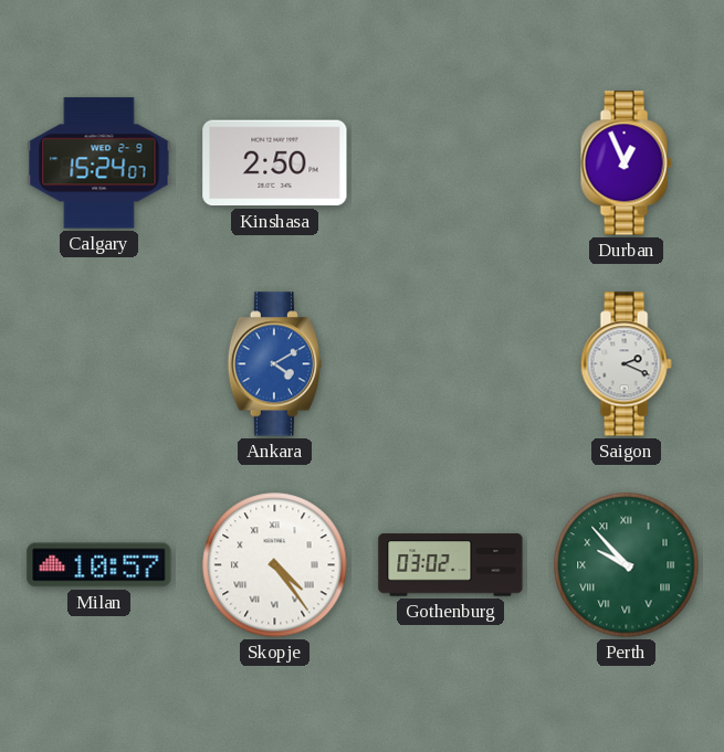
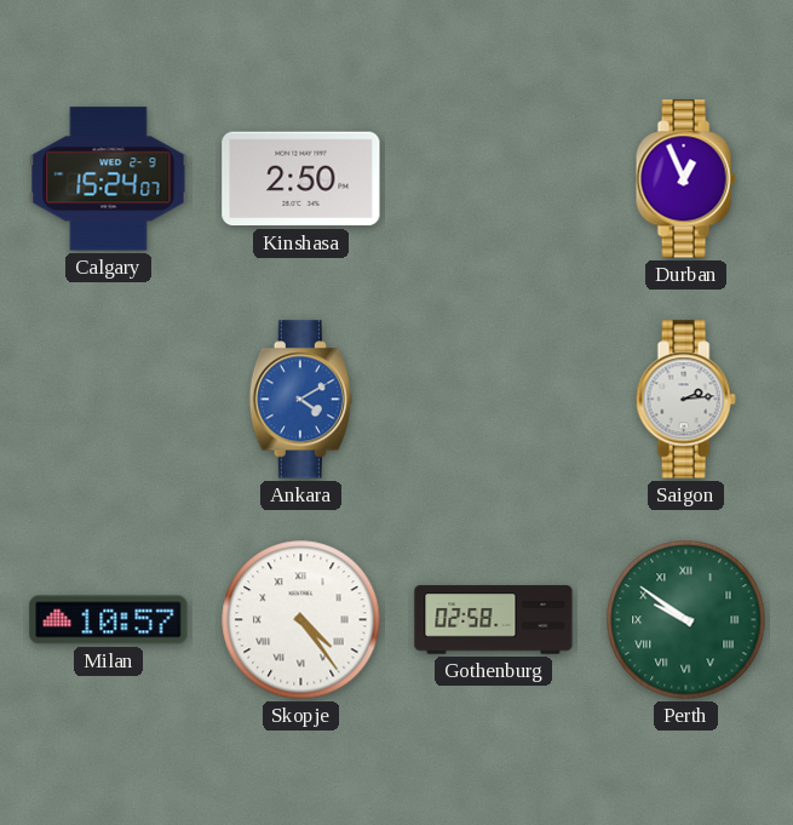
Saigon: 2:19 -> 2:14
Gothenburg: 03:02 -> 02:58
Perth: 9:53 -> 9:51
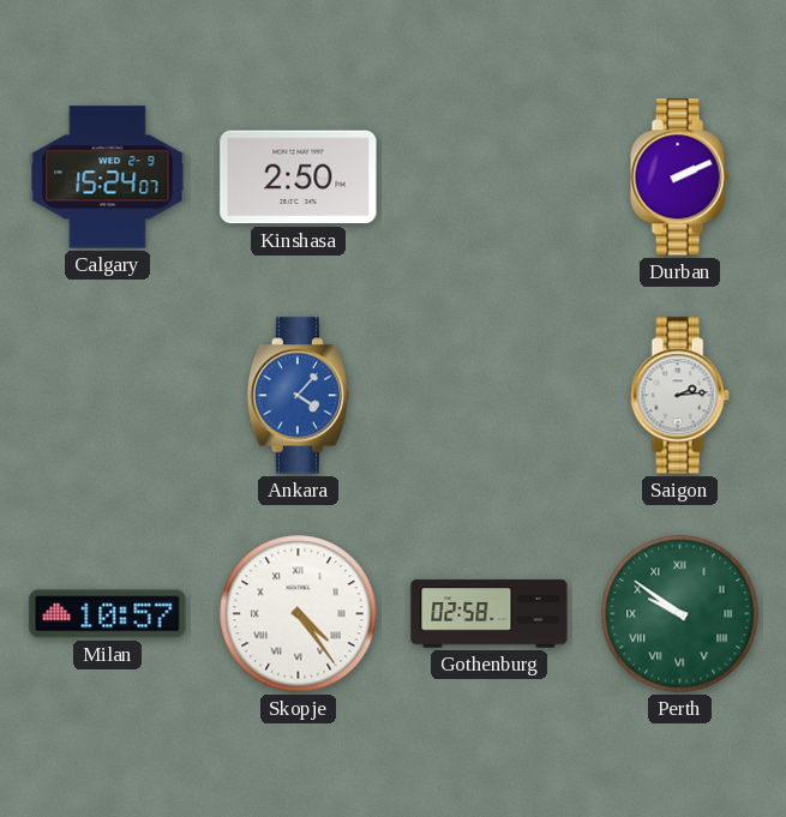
Durban: 12:56 -> 2:11
Ankara: 4:10 -> 4:07
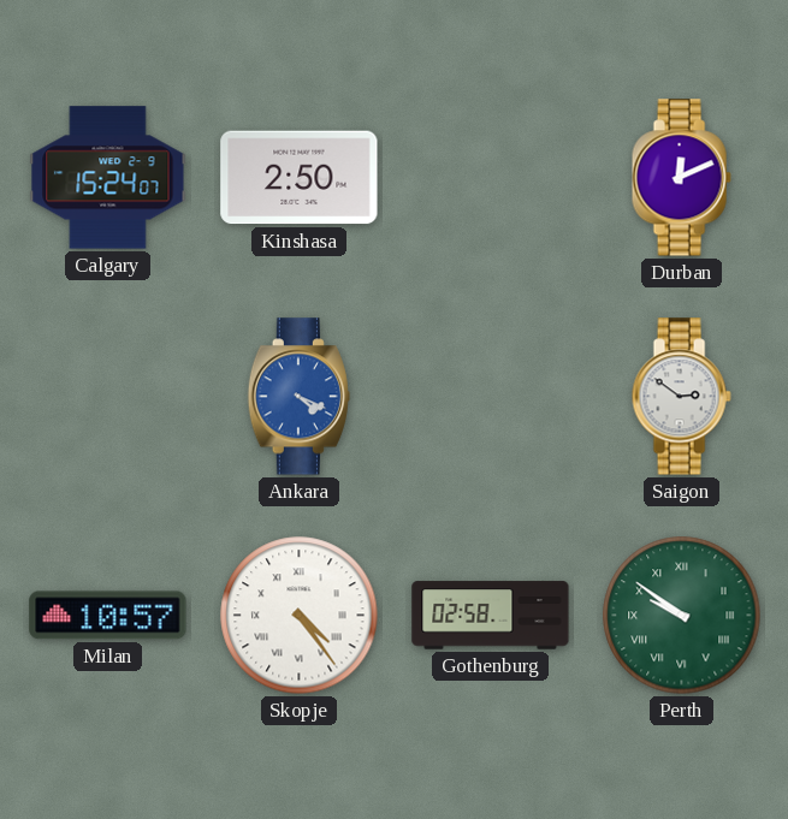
Durban: 2:11 -> 12:11
Ankara: 4:07 -> 4:19
Saigon: 2:14 -> 2:51
